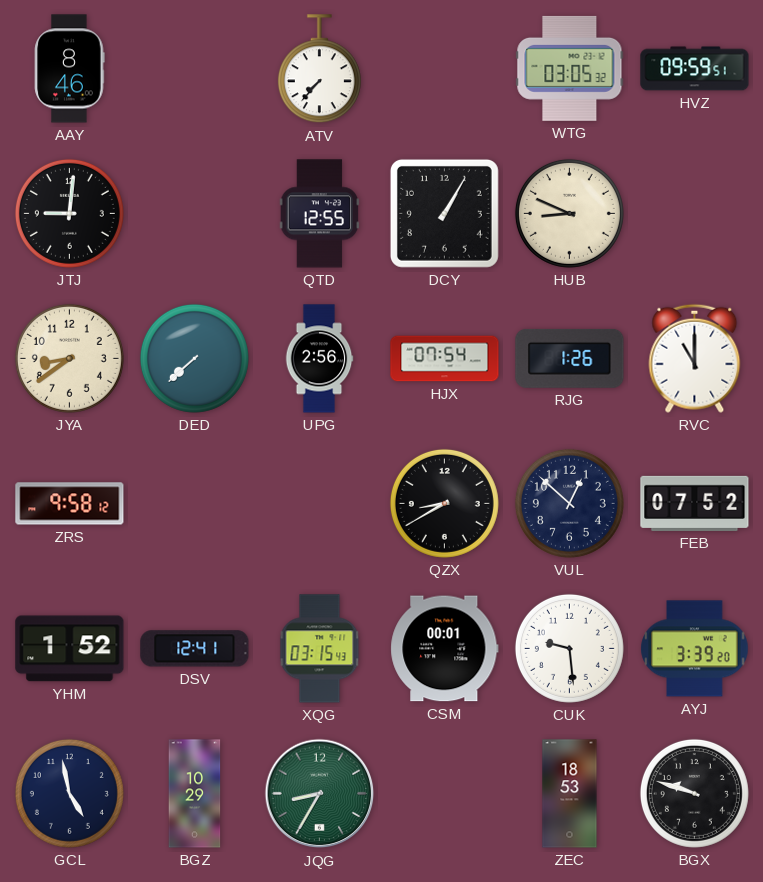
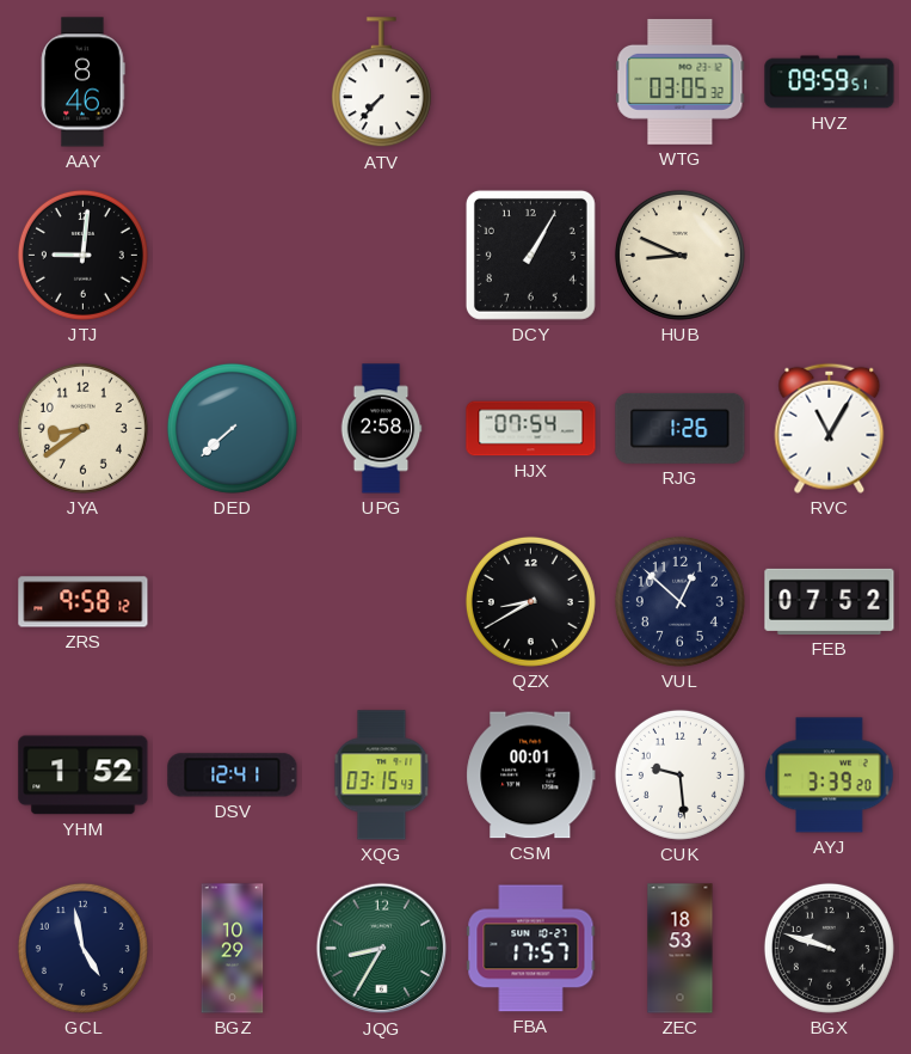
QTD: 12:55 -> none
UPG: 2:56 -> 2:58
RVC: 11:00 -> 11:05
FBA: none -> 17:57
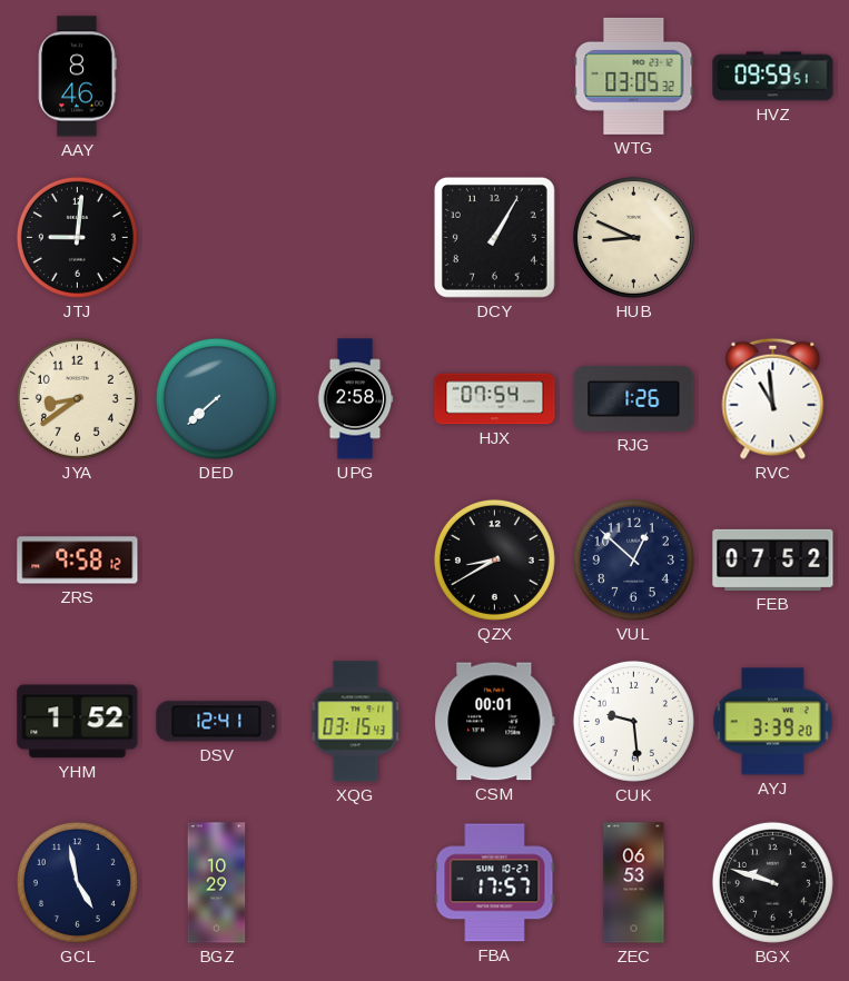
ATV: 7:37 -> none
RVC: 11:05 -> 10:59
JQG: 8:35 -> none
ZEC: 18:53 -> 06:53
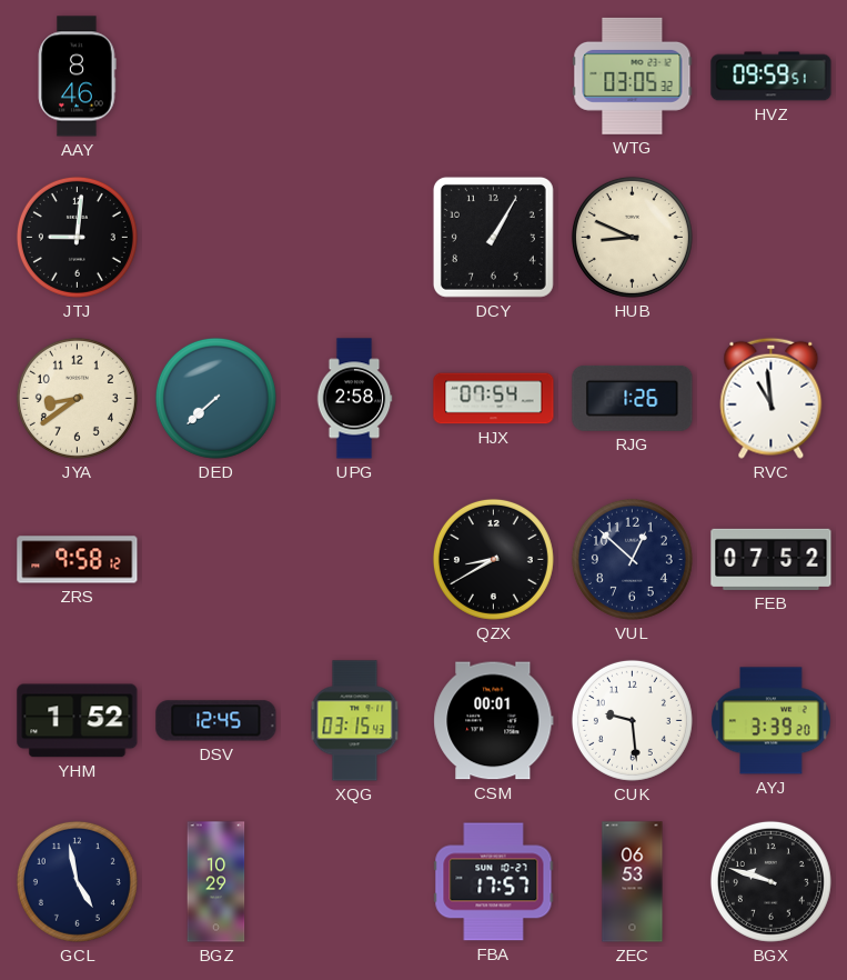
DSV: 12:41 -> 12:45
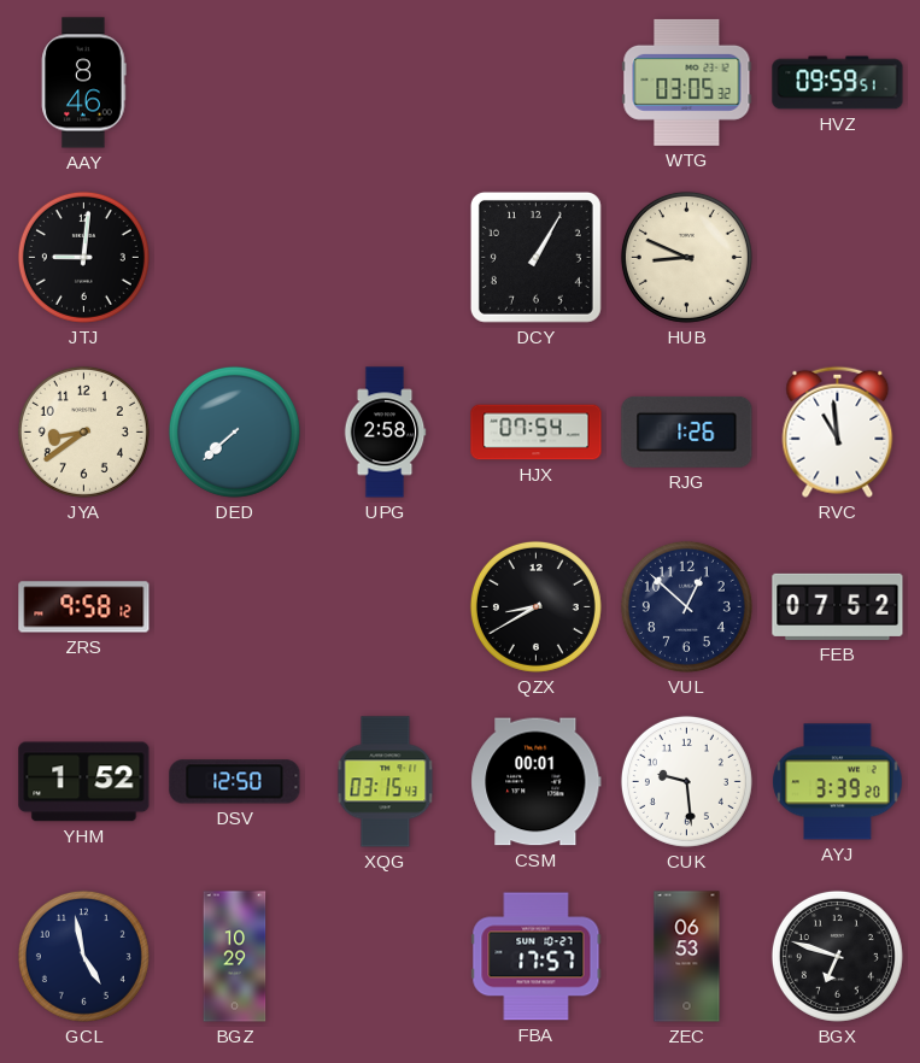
DSV: 12:45 -> 12:50
BGX: 9:48 -> 6:48
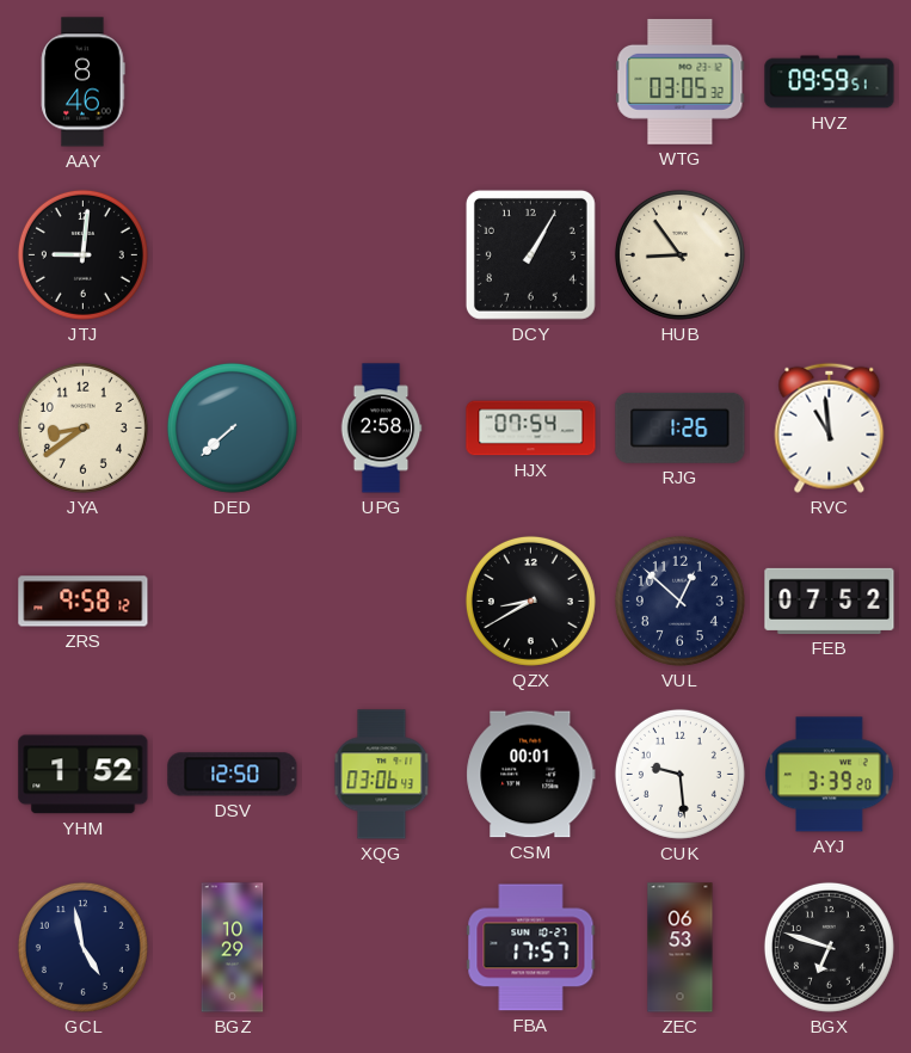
HUB: 8:49 -> 8:54
XQG: 03:15 -> 03:06
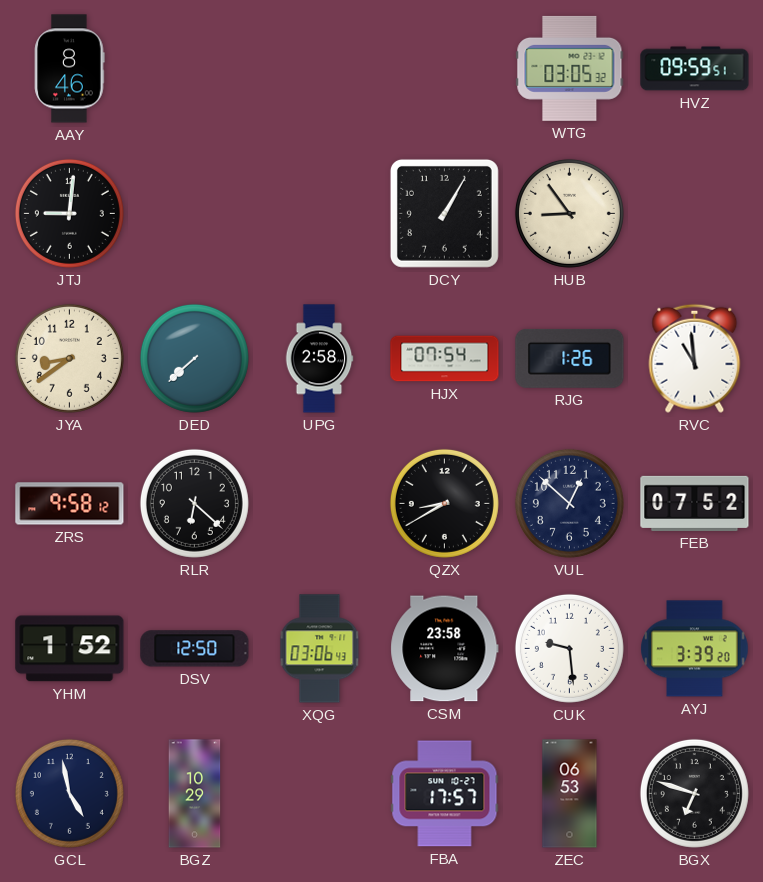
RLR: none -> 6:22
CSM: 00:01 -> 23:58
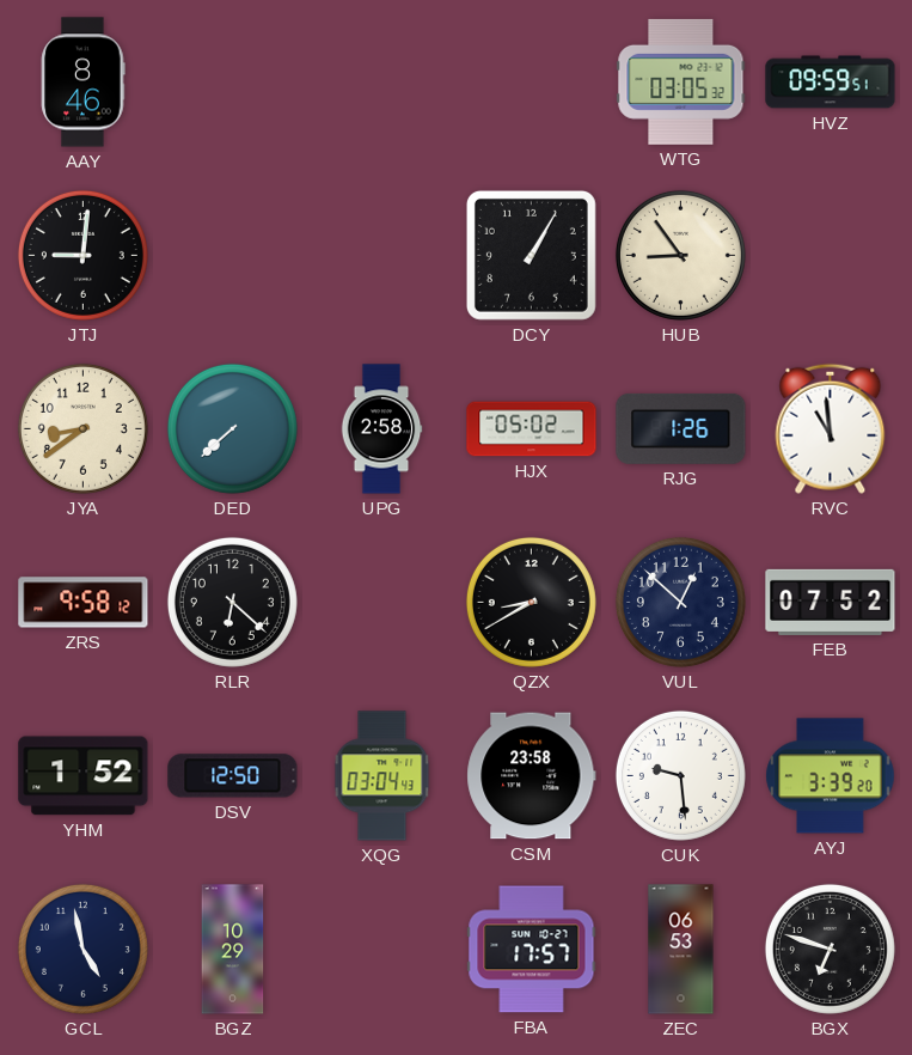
HJX: 07:54 -> 05:02
XQG: 03:06 -> 03:04
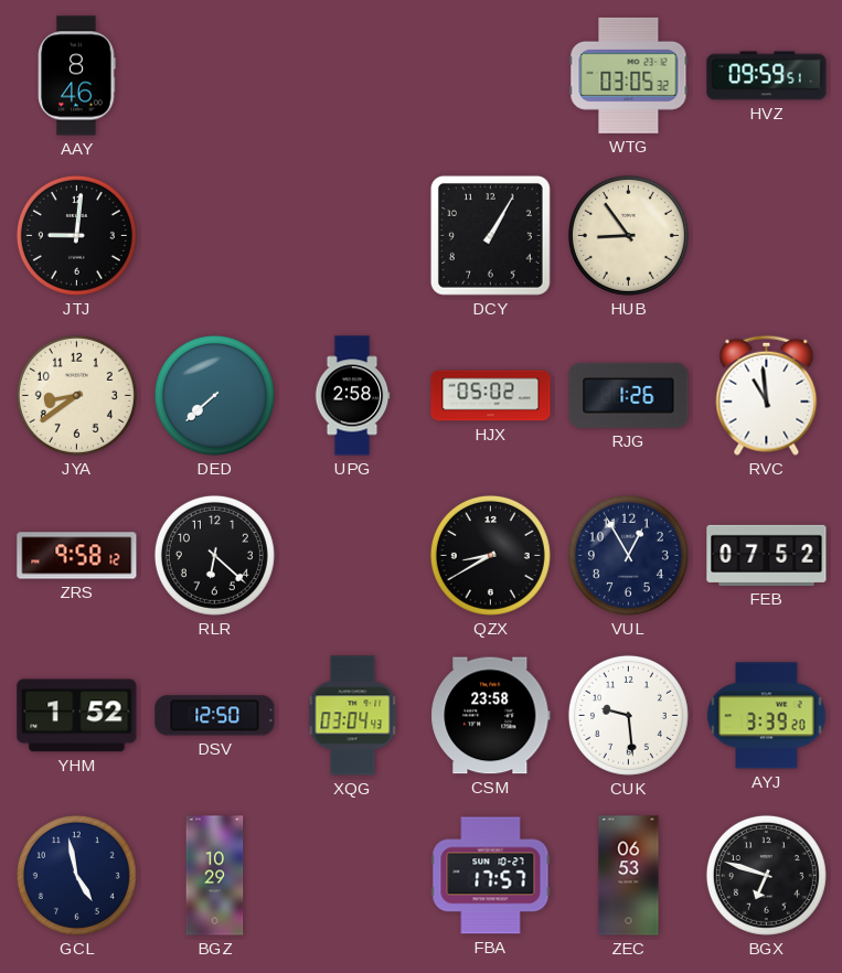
VUL: 12:52 -> 12:55
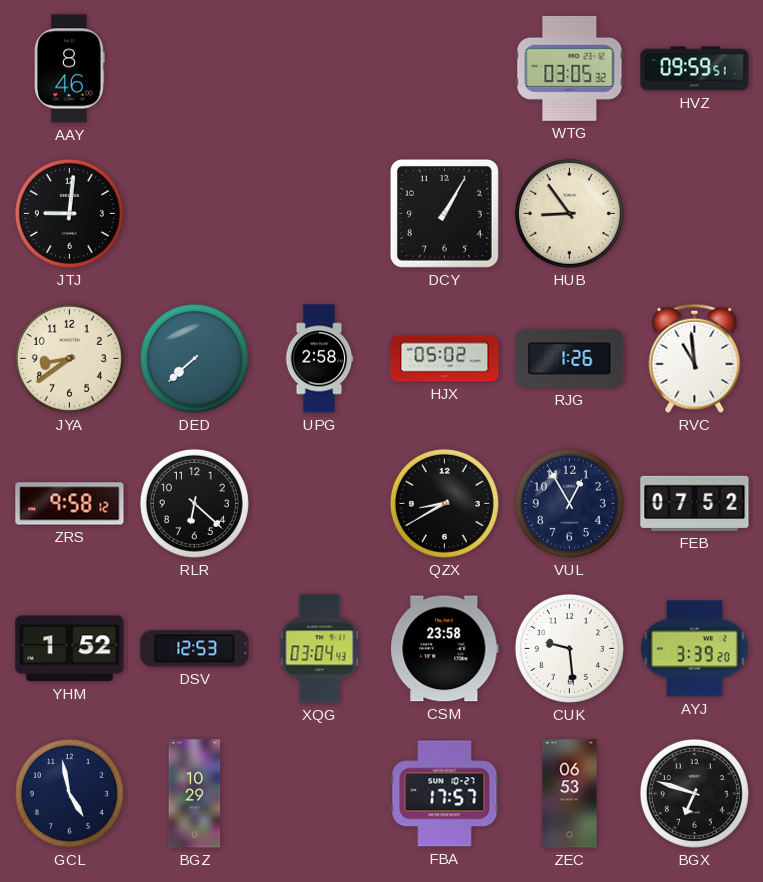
DSV: 12:50 -> 12:53
